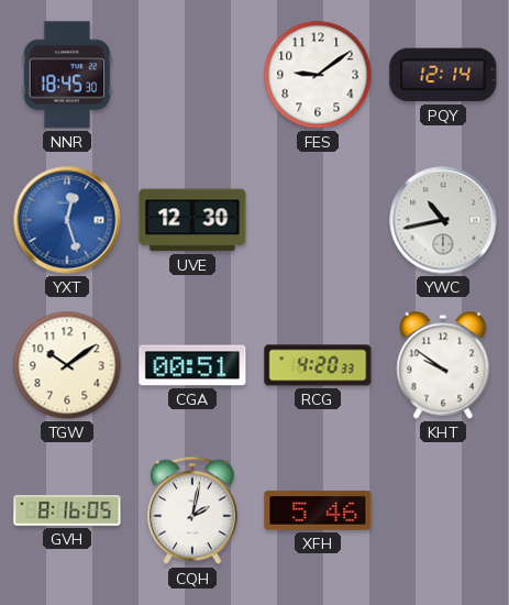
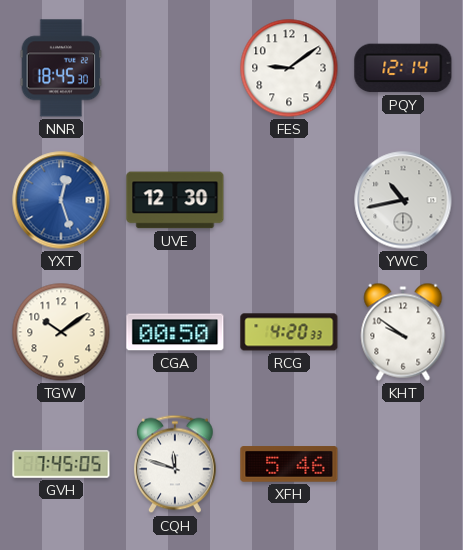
CGA: 00:51 -> 00:50
GVH: 8:16 -> 7:45
CQH: 2:02 -> 11:48
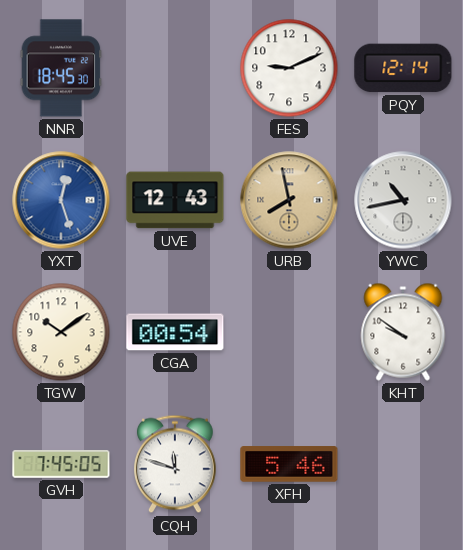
FES: 9:09 -> 9:11
UVE: 12:30 -> 12:43
URB: none -> 7:58
CGA: 00:50 -> 00:54
RCG: 4:20 -> none
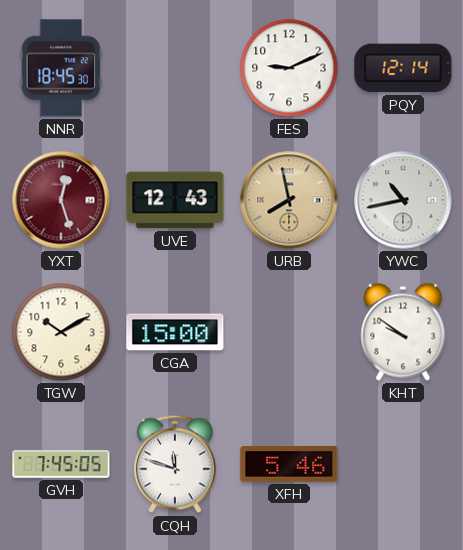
YXT dial: blue -> burgundy
TGW: 10:09 -> 10:10
CGA: 00:54 -> 15:00
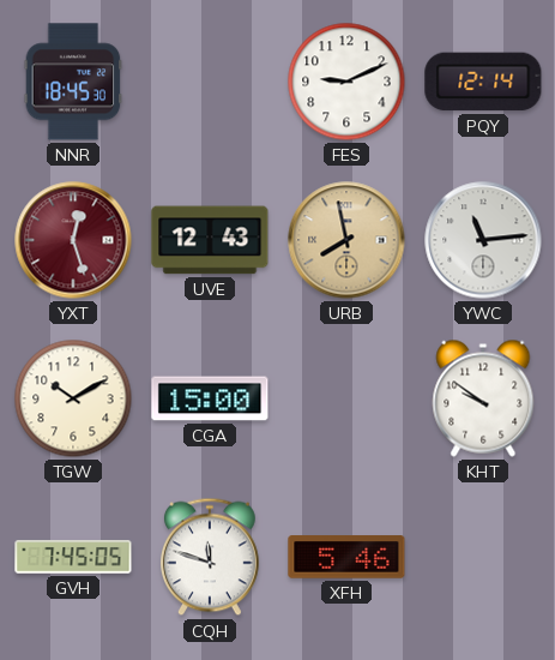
YWC: 10:43 -> 11:14
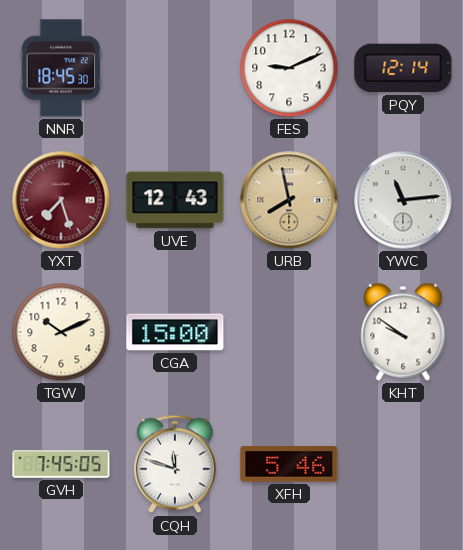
YXT: 12:27 -> 7:27
TGW: 10:10 -> 10:11
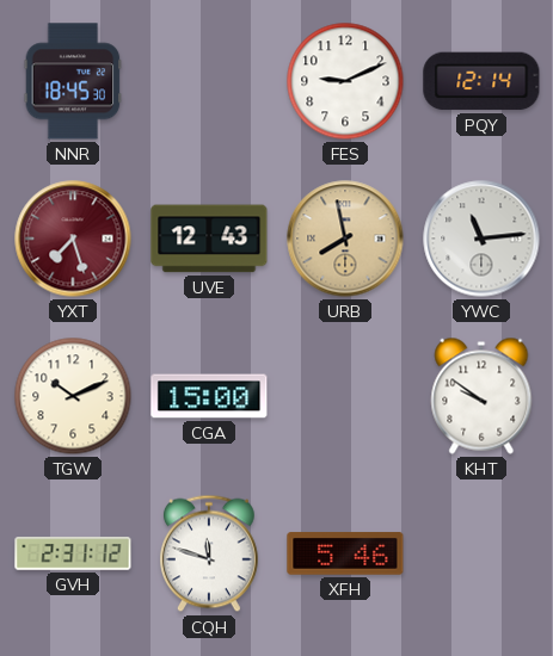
GVH: 7:45 -> 2:31
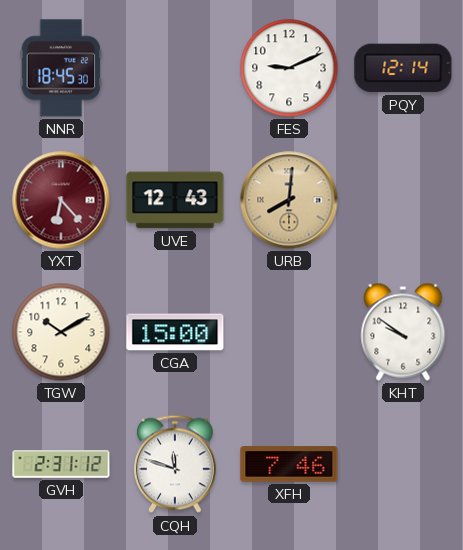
YXT: 7:27 -> 6:23
URB: 7:58 -> 8:01
YWC: 11:14 -> none
TGW: 10:11 -> 10:10
XFH: 5:46 -> 7:46
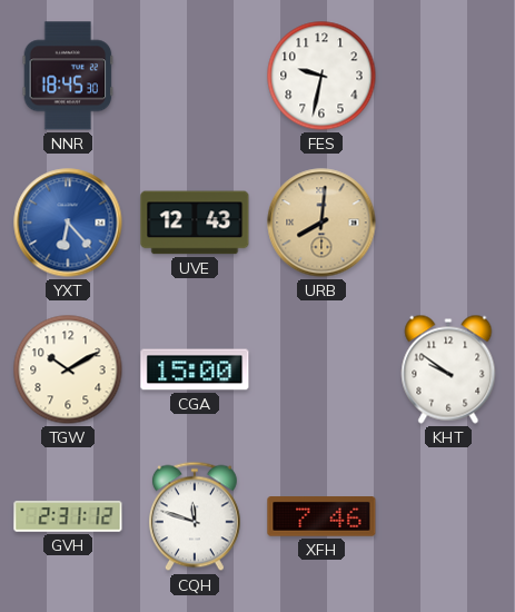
FES: 9:11 -> 9:32
PQY: 12:14 -> none
YXT dial: burgundy -> blue
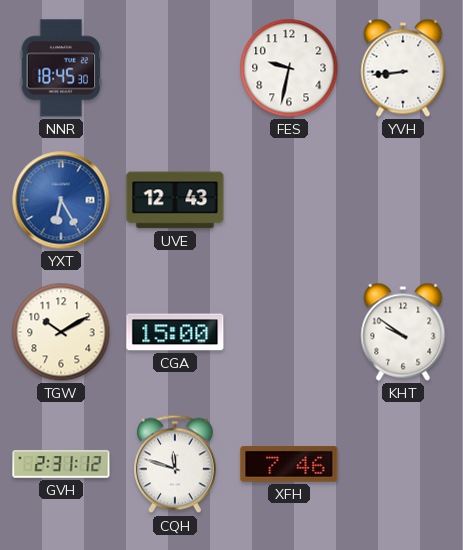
YVH: none -> 8:44
YXT: 6:23 -> 6:25
URB: 8:01 -> none
